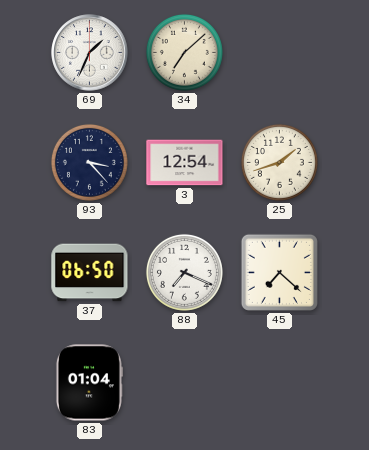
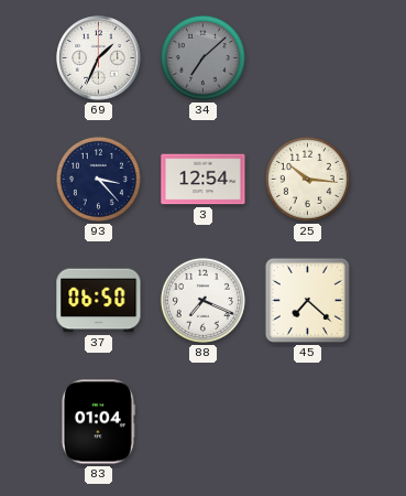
34 dial: cream -> grey
25: 1:42 -> 10:16
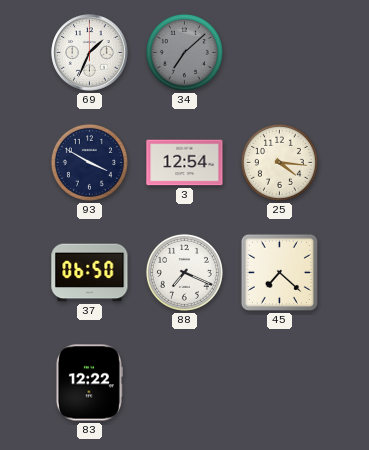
93: 3:23 -> 3:50
25: 10:16 -> 4:16
83: 01:04 -> 12:22
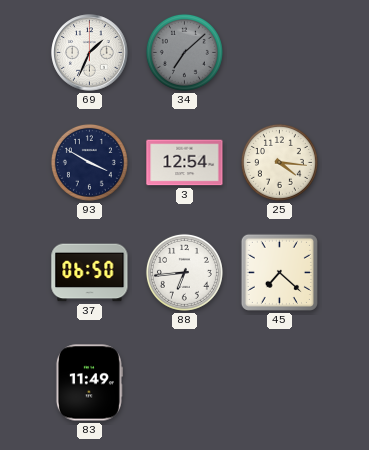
88: 7:19 -> 6:44
83: 12:22 -> 11:49
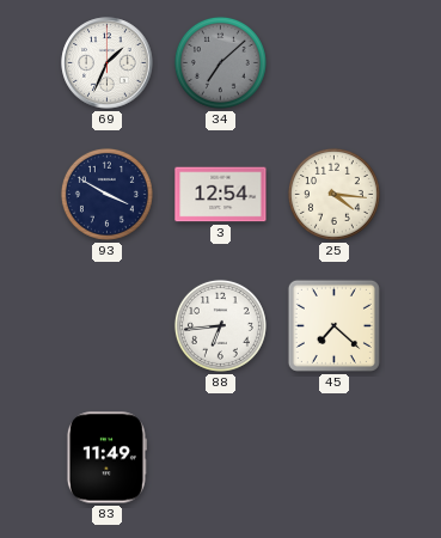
37: 06:50 -> none
